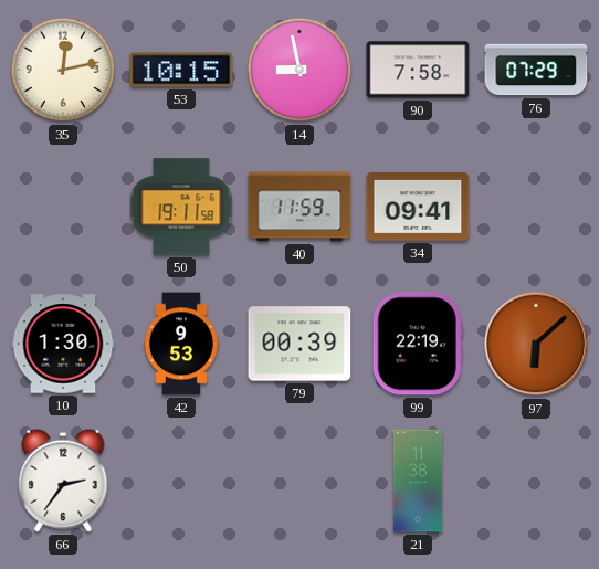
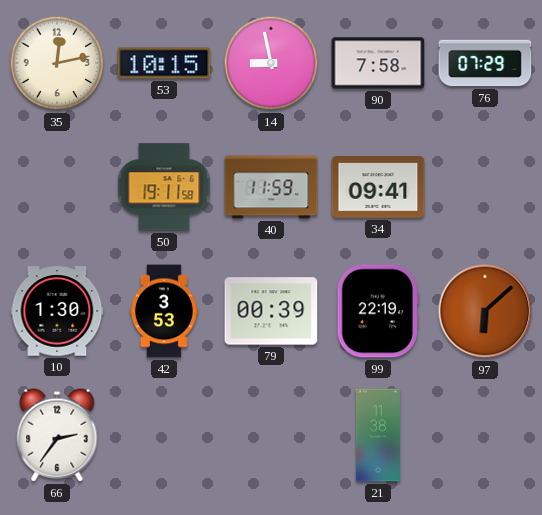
42: 9:53 -> 3:53
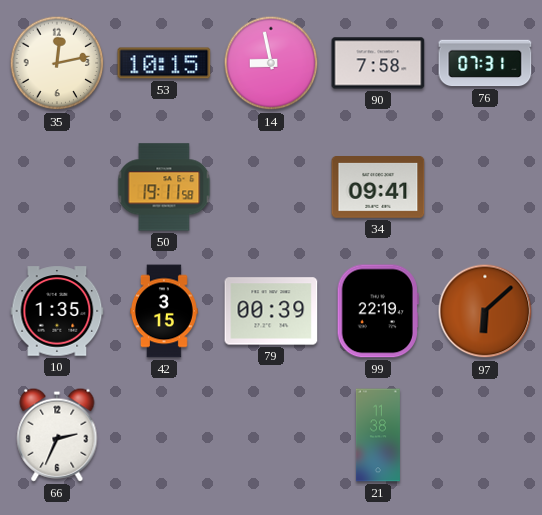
76: 07:29 -> 07:31
40: 11:59 -> none
10: 1:30 -> 1:35
42: 3:53 -> 3:15
66: 2:36 -> 2:34
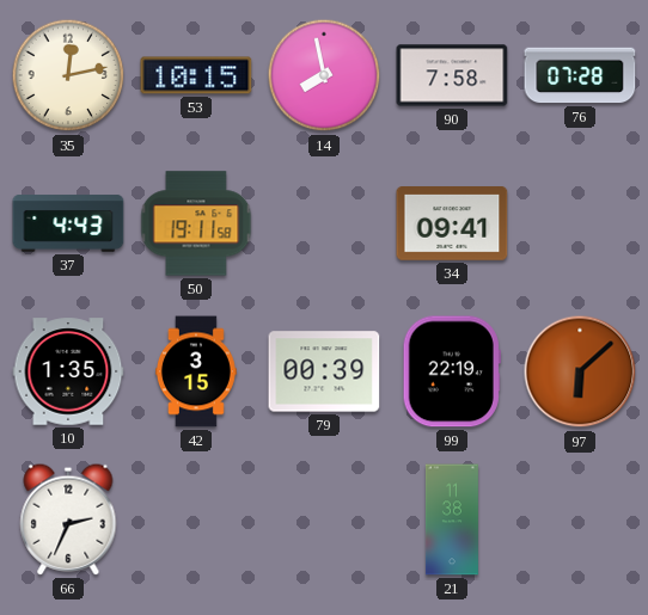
14: 8:58 -> 7:58
76: 07:31 -> 07:28
37: none -> 4:43
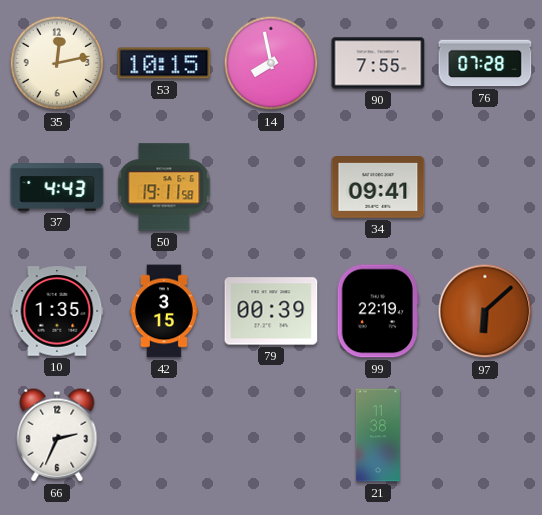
90: 7:58 -> 7:55
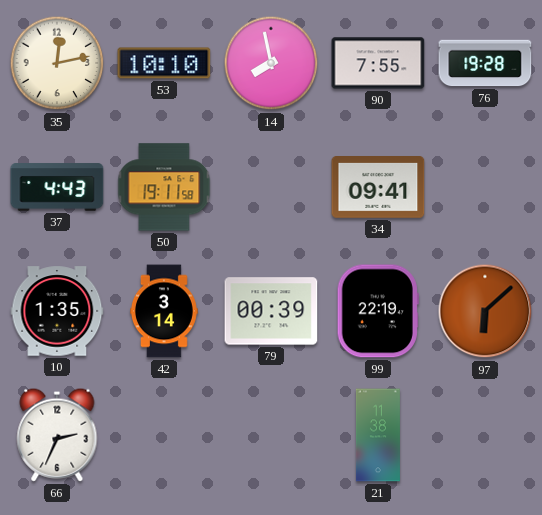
53: 10:15 -> 10:10
76: 07:28 -> 19:28
42: 3:15 -> 3:14
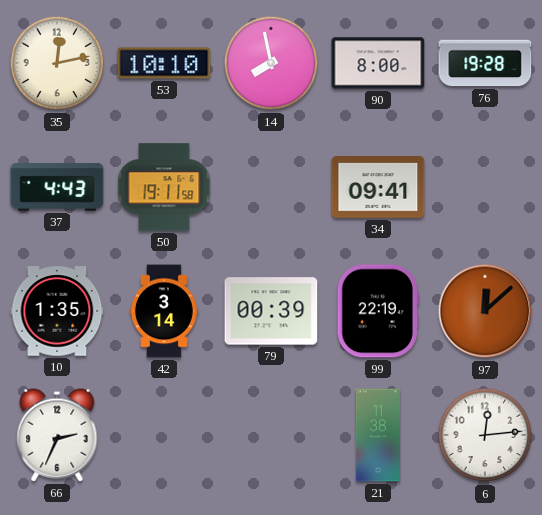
90: 7:55 -> 8:00
97: 6:08 -> 12:08
6: none -> 12:14
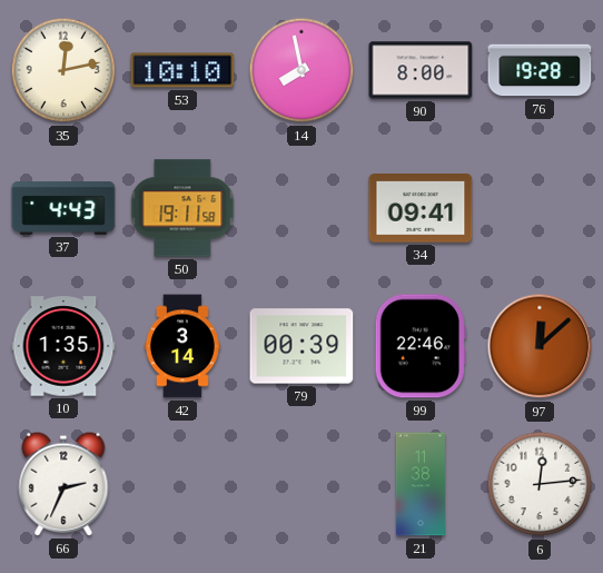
99: 22:19 -> 22:46
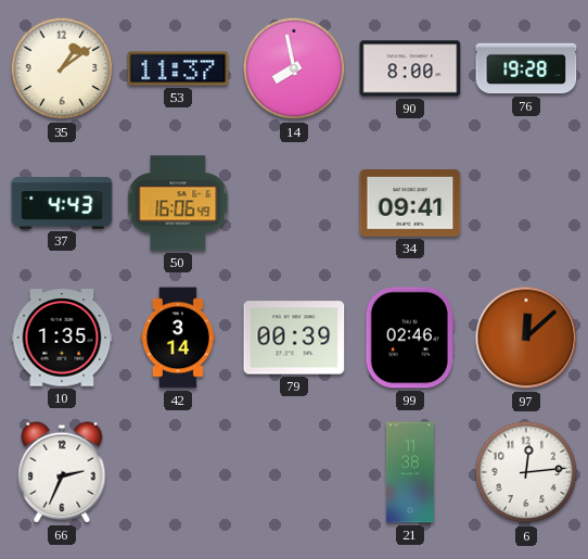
35: 12:13 -> 1:09
53: 10:10 -> 11:37
50: 19:11 -> 16:06
99: 22:46 -> 02:46
